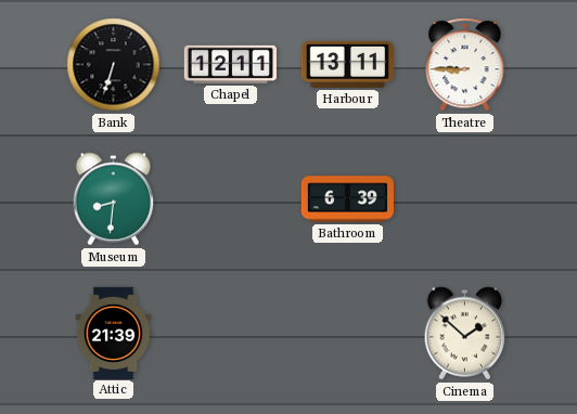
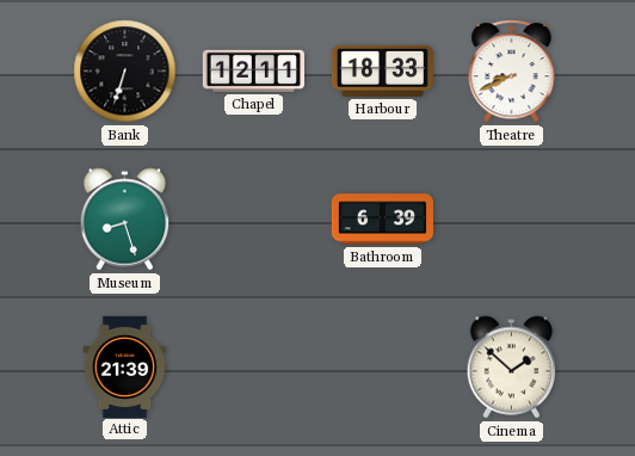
Harbour: 13:11 -> 18:33
Theatre: 8:45 -> 8:41
Museum: 8:31 -> 8:27
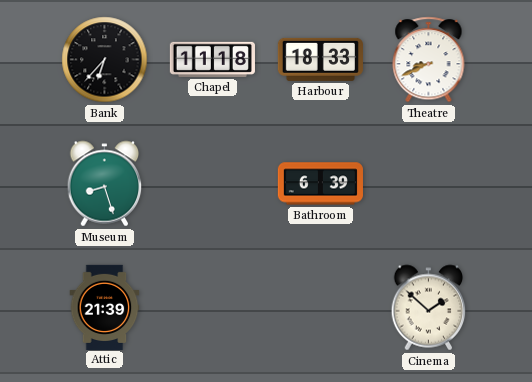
Bank: 6:33 -> 6:37
Chapel: 12:11 -> 11:18
